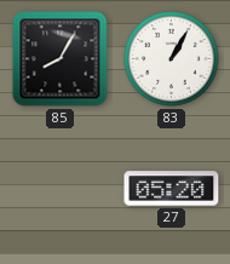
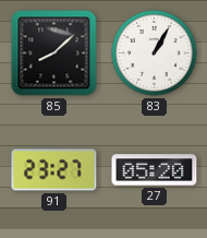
85: 8:05 -> 8:08
91: none -> 23:27
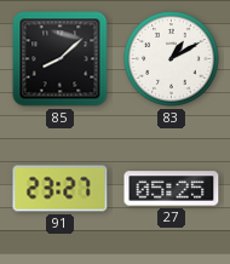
83: 1:05 -> 1:10
27: 05:20 -> 05:25
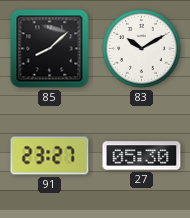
83: 1:10 -> 10:10
27: 05:25 -> 05:30
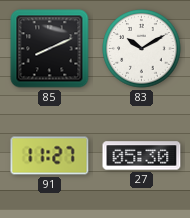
85: 8:08 -> 8:11
91: 23:27 -> 11:27
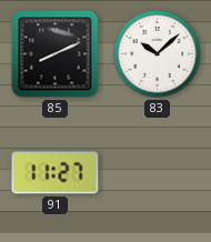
83: 10:10 -> 10:08
27: 05:30 -> none
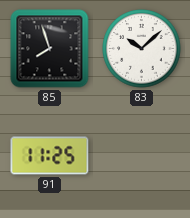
85: 8:11 -> 7:57
91: 11:27 -> 11:25
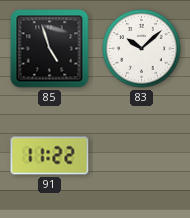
85: 7:57 -> 4:57
91: 11:25 -> 11:22
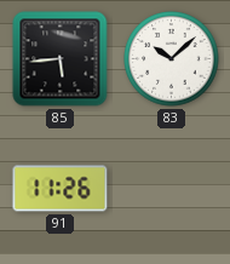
85: 4:57 -> 5:44
91: 11:22 -> 11:26
